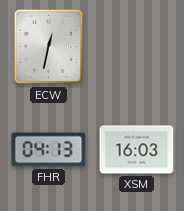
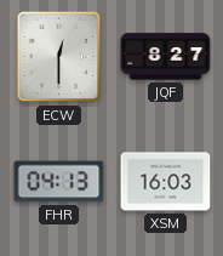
ECW: 12:32 -> 12:30
JQF: none -> 8:27
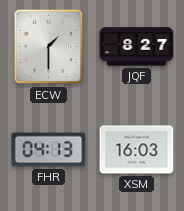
ECW: 12:30 -> 1:30
